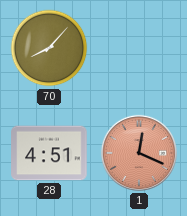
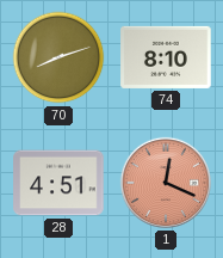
70: 8:07 -> 8:12
74: none -> 8:10
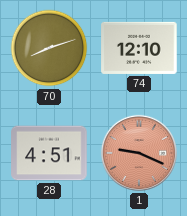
74: 8:10 -> 12:10
1: 12:19 -> 9:19
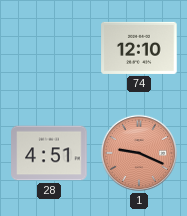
70: 8:12 -> none
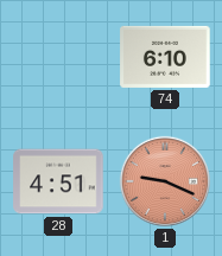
74: 12:10 -> 6:10
